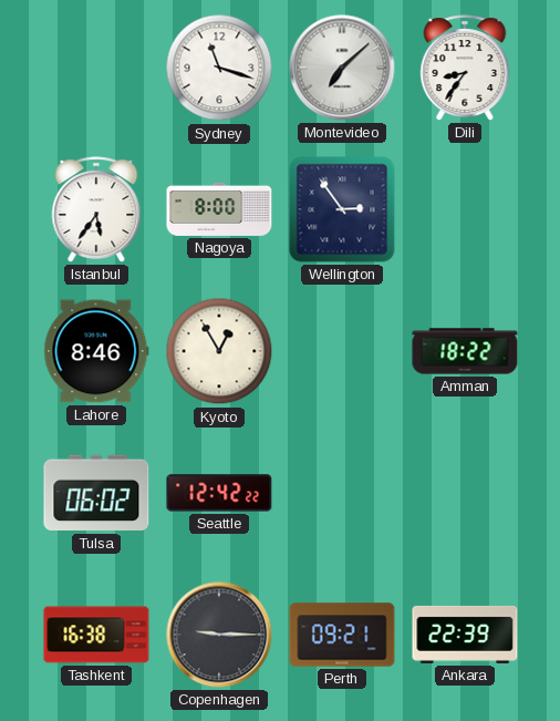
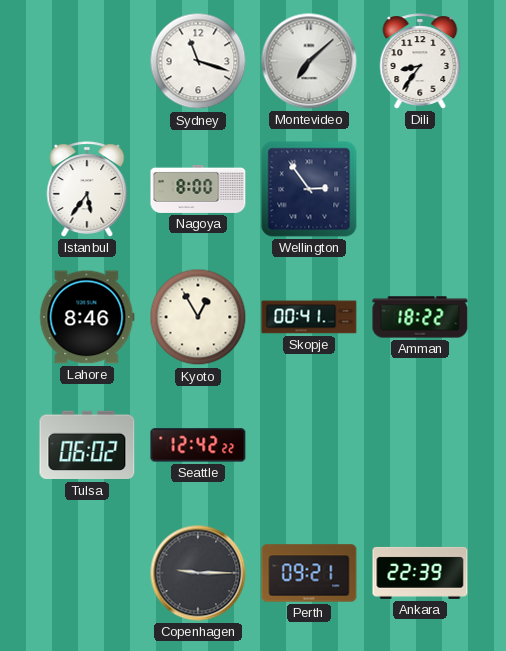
Skopje: none -> 00:41
Tashkent: 16:38 -> none
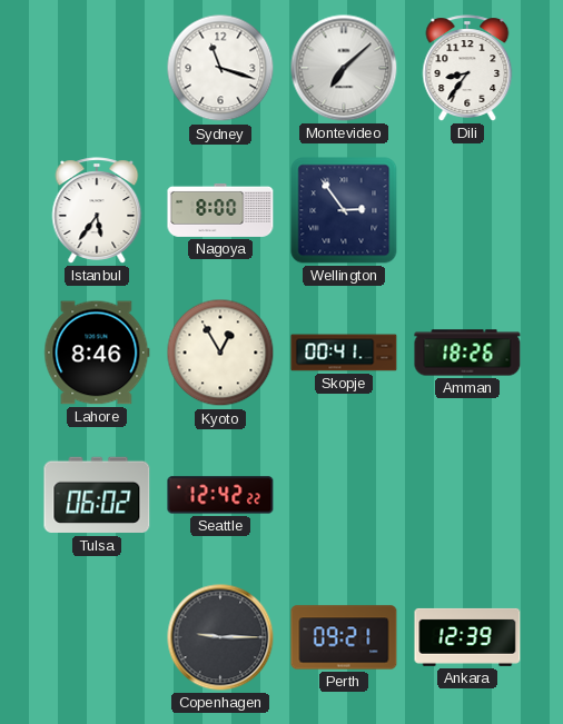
Amman: 18:22 -> 18:26
Ankara: 22:39 -> 12:39
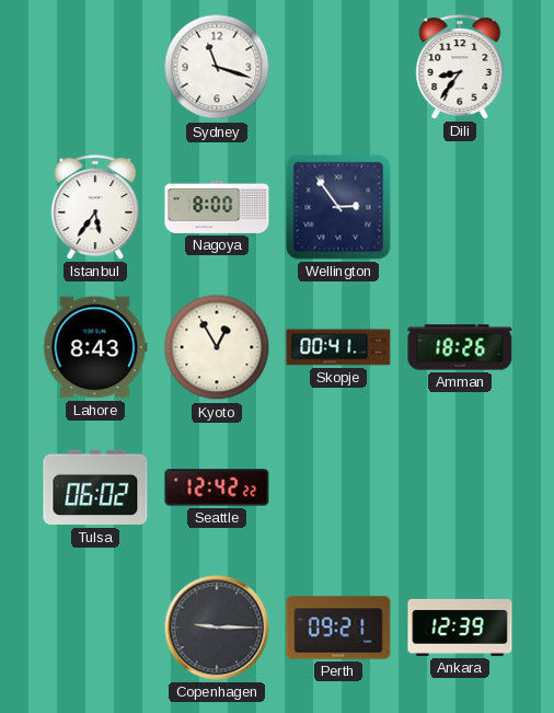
Montevideo: 7:08 -> none
Lahore: 8:46 -> 8:43
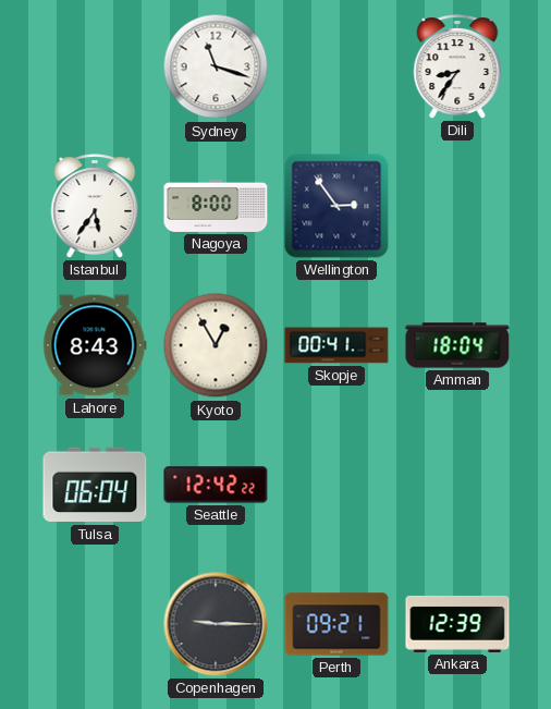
Amman: 18:26 -> 18:04
Tulsa: 06:02 -> 06:04
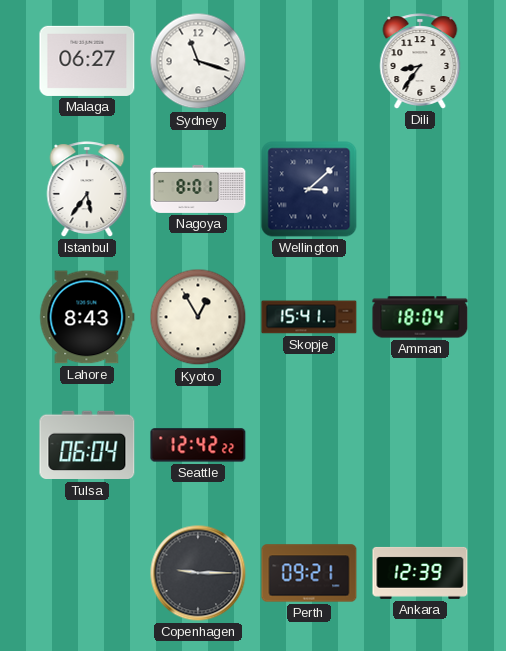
Malaga: none -> 06:27
Nagoya: 8:00 -> 8:01
Wellington: 2:54 -> 3:08
Skopje: 00:41 -> 15:41
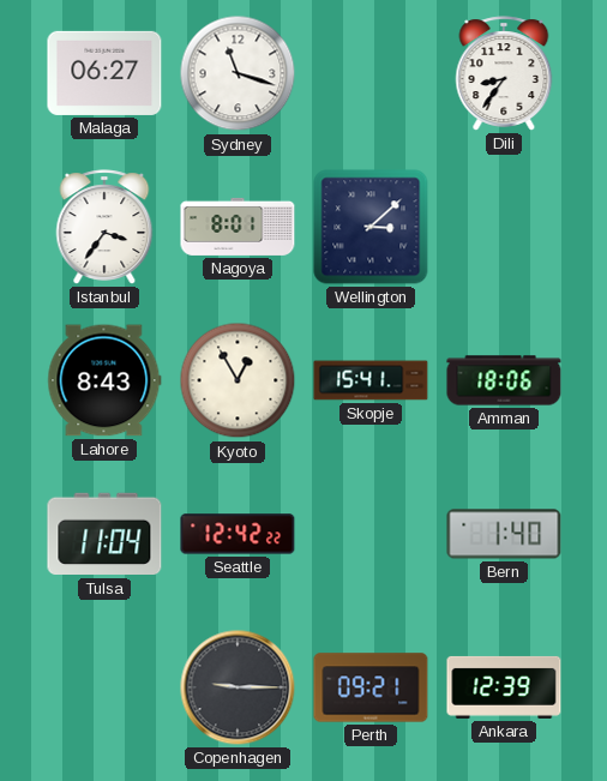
Istanbul: 5:36 -> 3:36
Amman: 18:04 -> 18:06
Tulsa: 06:04 -> 11:04
Bern: none -> 1:40
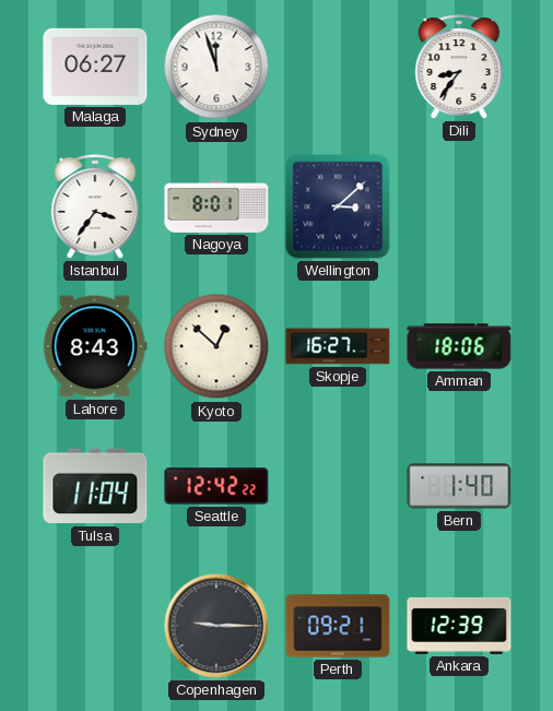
Sydney: 11:18 -> 11:57
Kyoto: 12:55 -> 12:52
Skopje: 15:41 -> 16:27
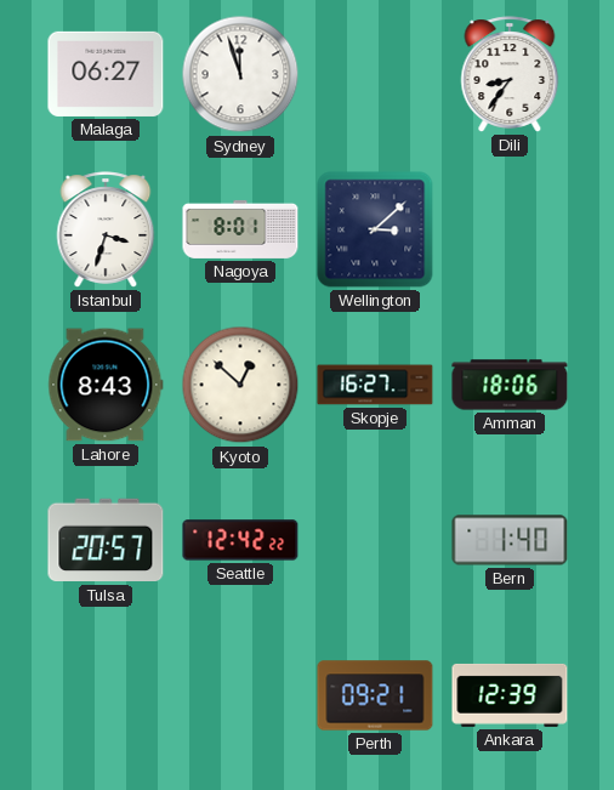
Istanbul: 3:36 -> 3:33
Tulsa: 11:04 -> 20:57
Copenhagen: 9:15 -> none
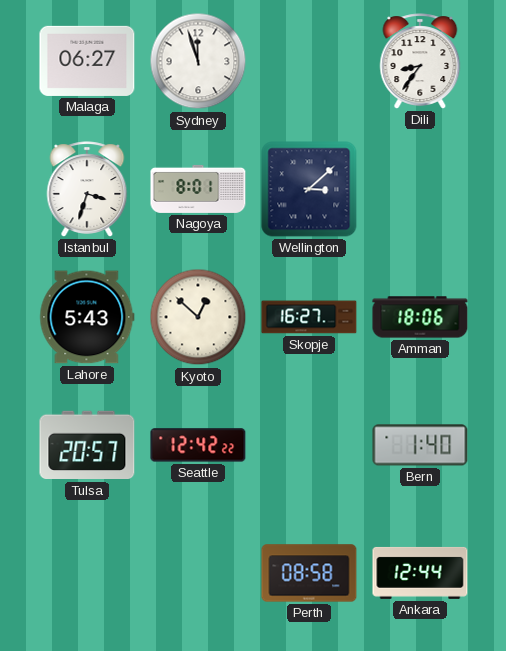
Lahore: 8:43 -> 5:43
Perth: 09:21 -> 08:58
Ankara: 12:39 -> 12:44
